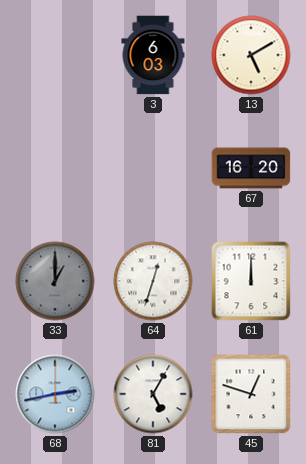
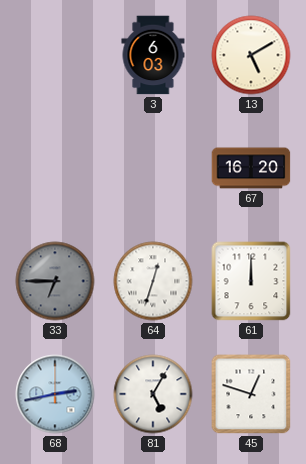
33: 1:00 -> 6:45
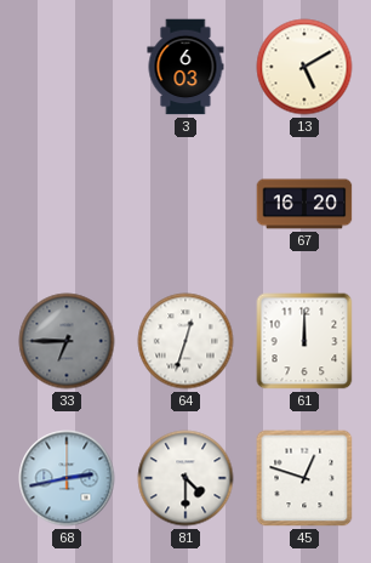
81: 5:05 -> 4:30
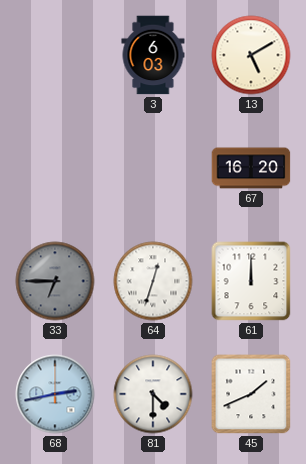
45: 12:48 -> 1:41
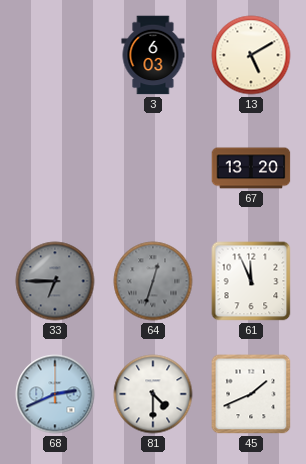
67: 16:20 -> 13:20
64 dial: white -> grey
61: 12:00 -> 11:56
68: 2:43 -> 2:41
